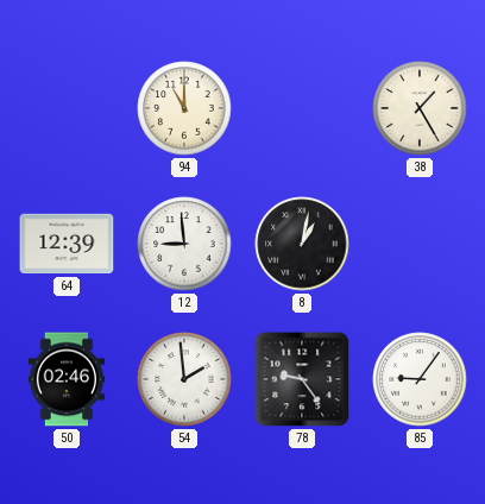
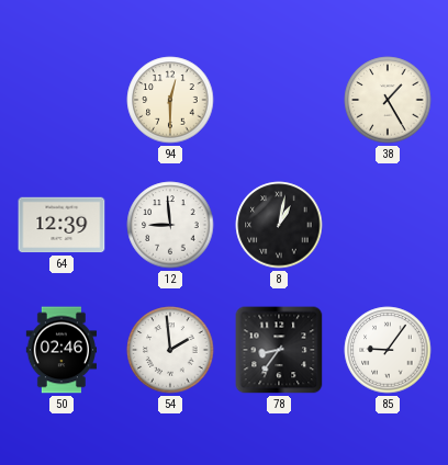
94: 11:00 -> 12:30
78: 9:24 -> 8:36
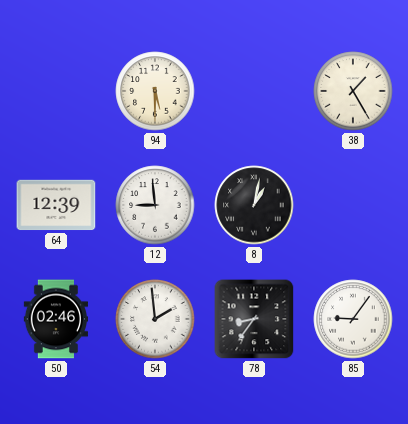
94: 12:30 -> 5:30
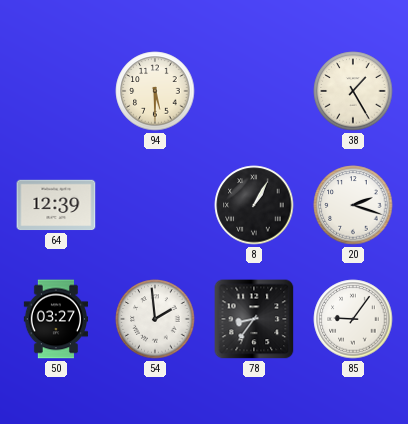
12: 8:59 -> none
8: 1:02 -> 1:05
20: none -> 2:18
50: 02:46 -> 03:27
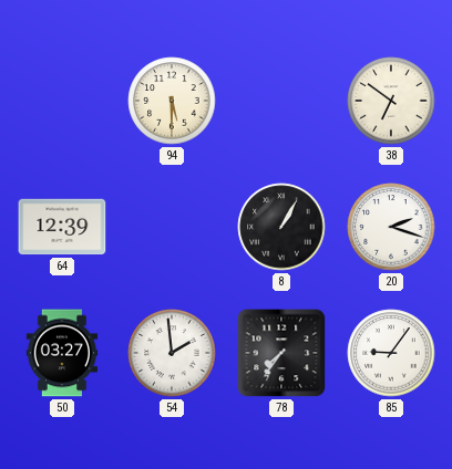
38: 1:25 -> 6:51
78: 8:36 -> 7:36
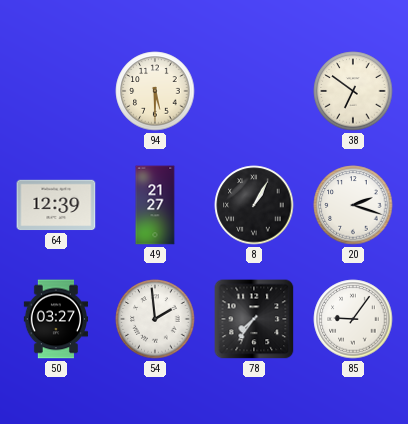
49: none -> 21:27
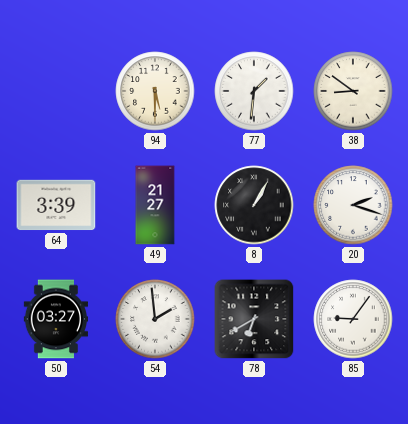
77: none -> 1:31
38: 6:51 -> 8:51
64: 12:39 -> 3:39
78: 7:36 -> 6:40
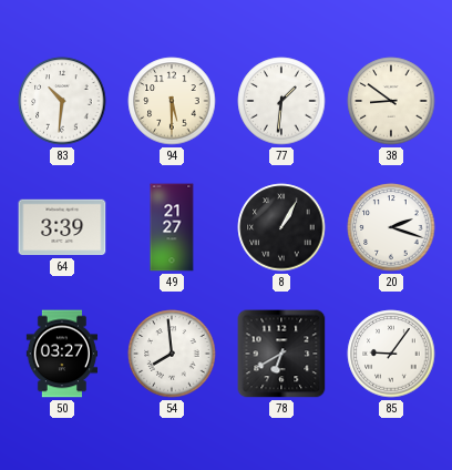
83: none -> 10:31
54: 1:59 -> 7:59
